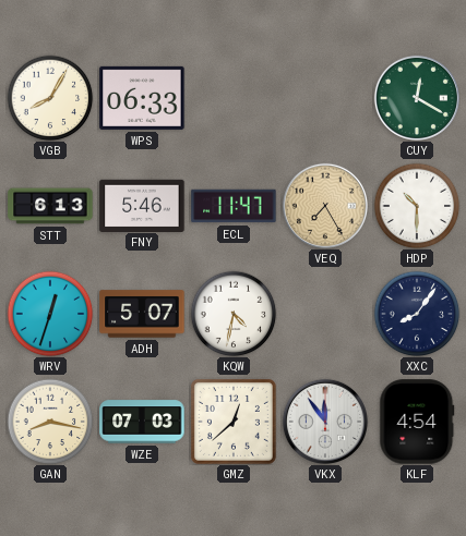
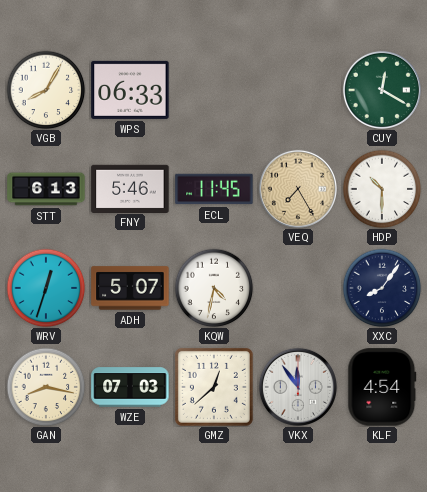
ECL: 11:47 -> 11:45
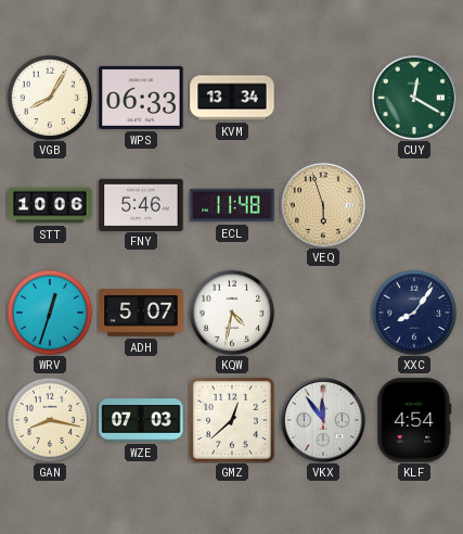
KVM: none -> 13:34
STT: 6:13 -> 10:06
ECL: 11:45 -> 11:48
VEQ: 7:25 -> 5:57
HDP: 10:30 -> none
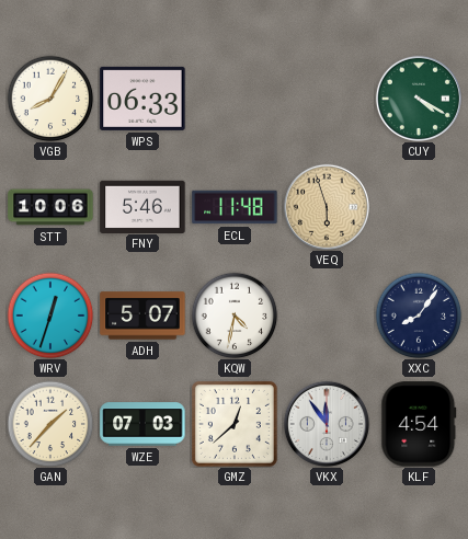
KVM: 13:34 -> none
CUY: 12:20 -> 4:20
GAN: 8:17 -> 1:37
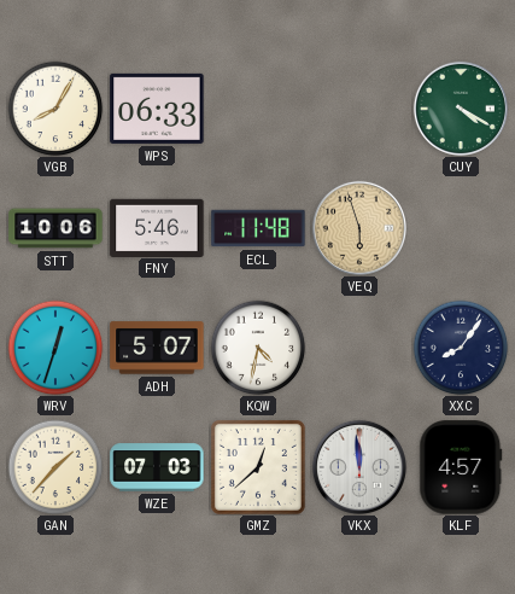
VKX: 11:54 -> 11:59
KLF: 4:54 -> 4:57
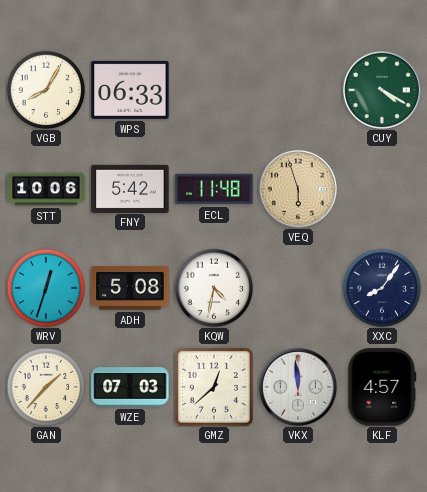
FNY: 5:46 -> 5:42
ADH: 5:07 -> 5:08
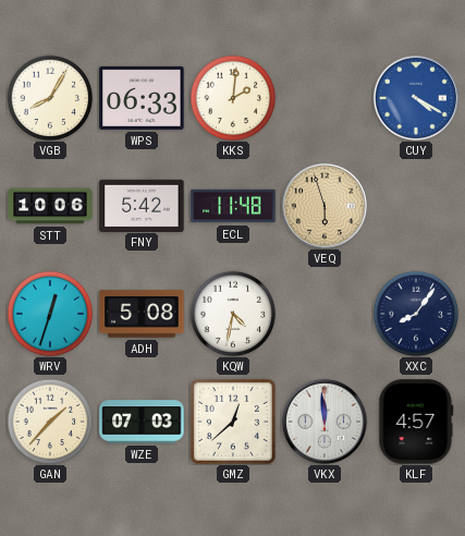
KKS: none -> 2:01
CUY dial: green -> blue
